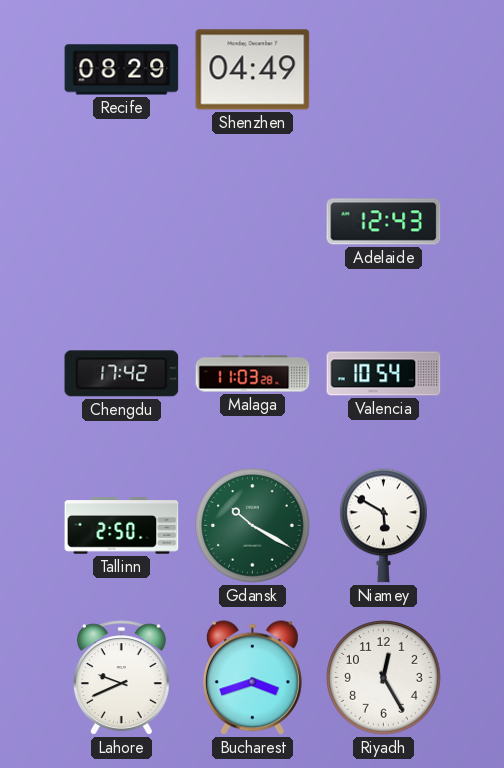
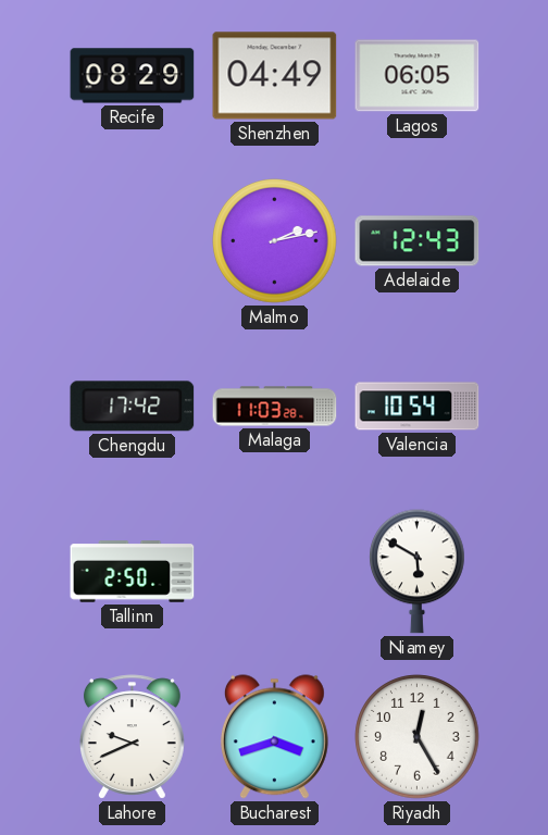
Lagos: none -> 06:05
Malmo: none -> 2:13
Gdansk: 10:20 -> none
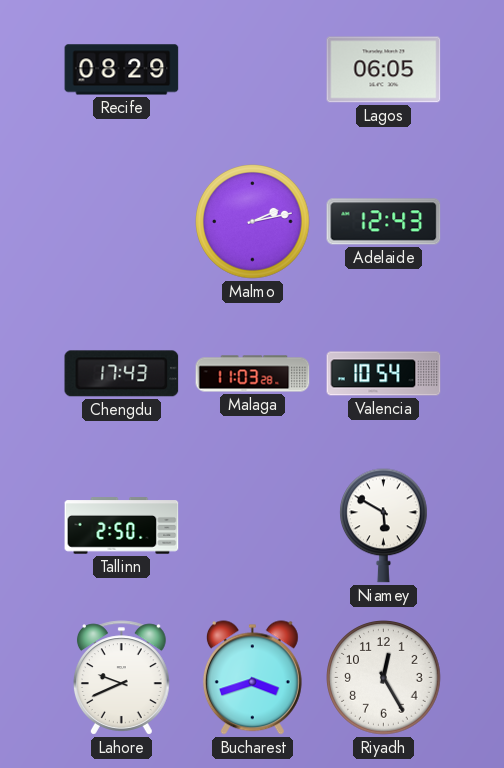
Shenzhen: 04:49 -> none
Chengdu: 17:42 -> 17:43
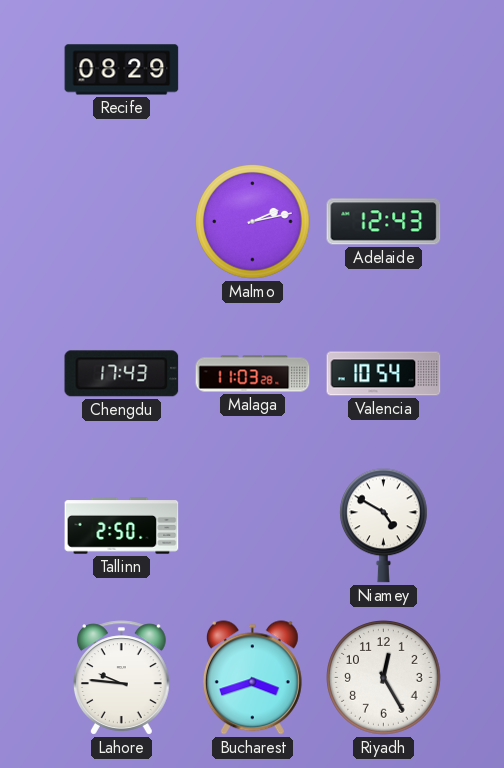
Lagos: 06:05 -> none
Niamey: 5:50 -> 4:50
Lahore: 9:41 -> 9:46
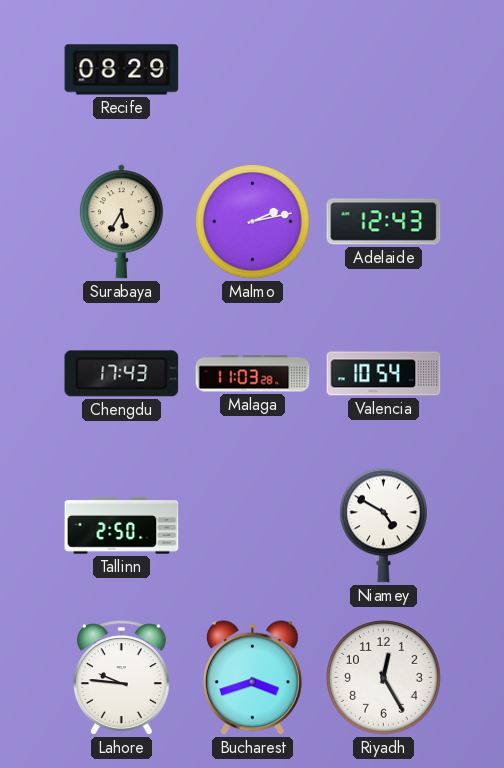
Surabaya: none -> 5:35
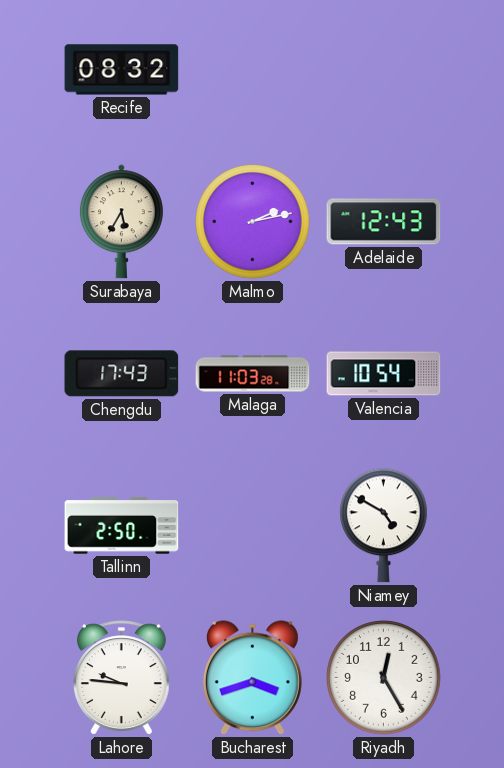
Recife: 08:29 -> 08:32
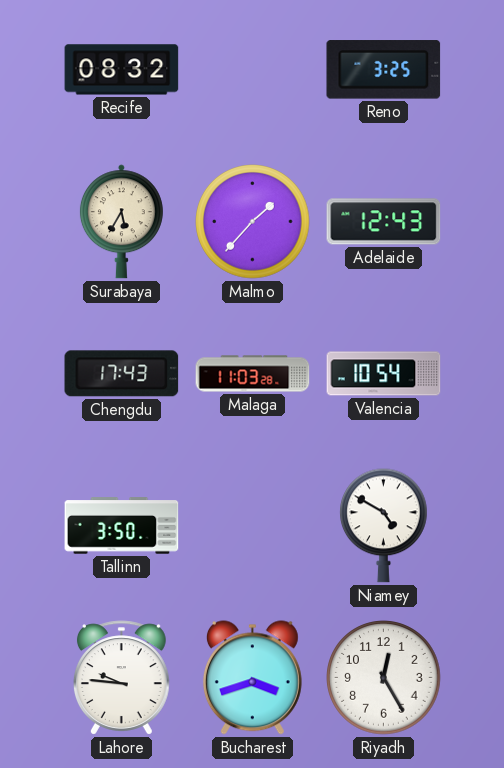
Reno: none -> 3:25
Malmo: 2:13 -> 1:37
Tallinn: 2:50 -> 3:50
